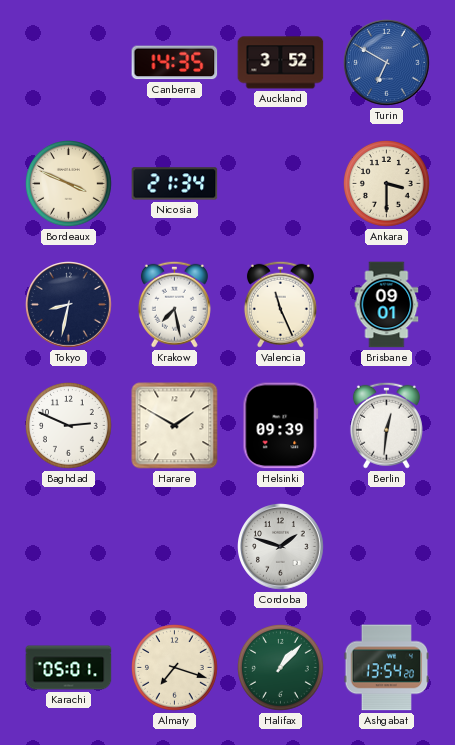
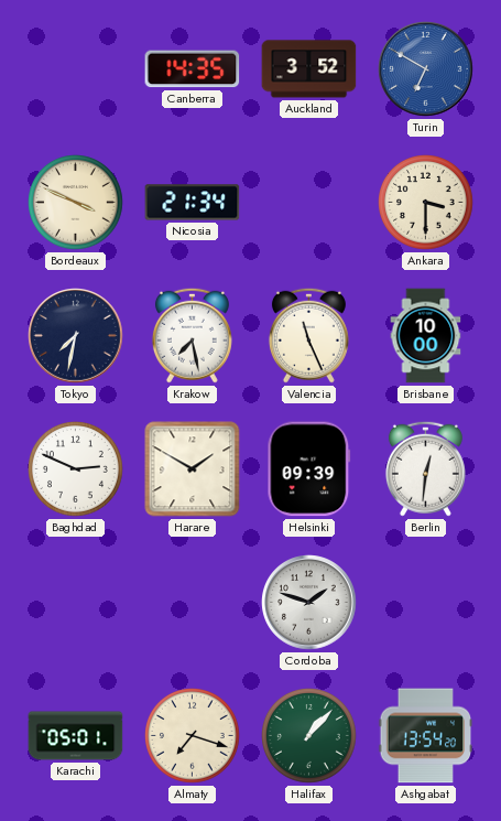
Tokyo: 8:32 -> 7:32
Brisbane: 09:01 -> 10:00
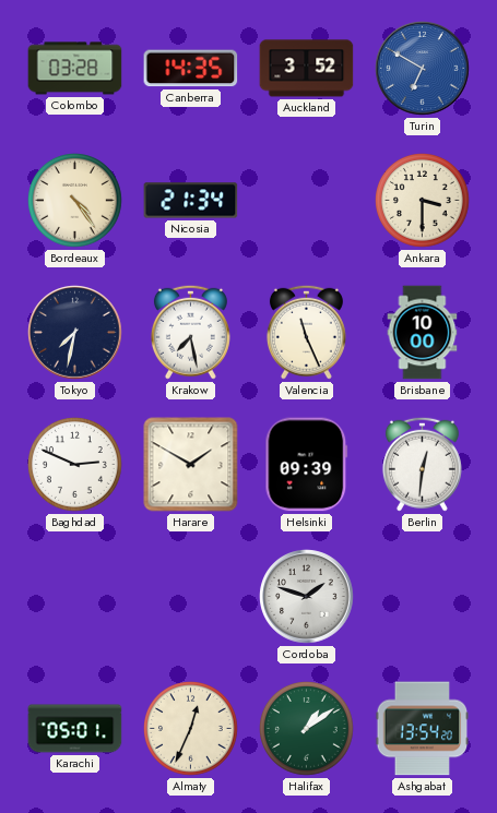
Colombo: none -> 03:28
Bordeaux: 3:49 -> 4:24
Almaty: 7:18 -> 12:34
Halifax: 1:07 -> 1:09
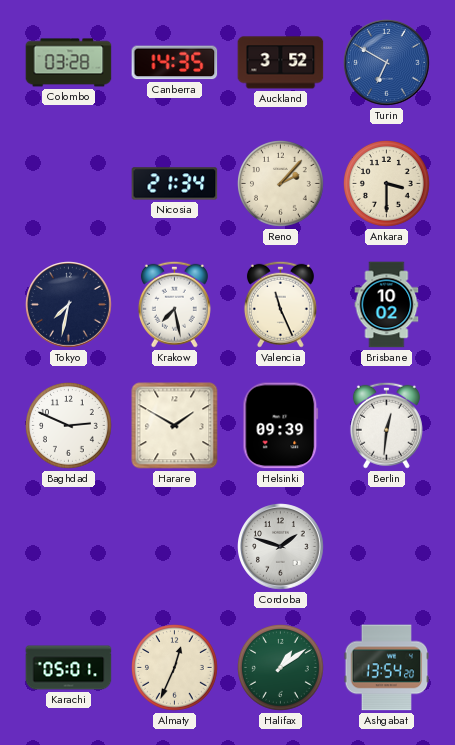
Bordeaux: 4:24 -> none
Reno: none -> 2:07
Brisbane: 10:00 -> 10:02
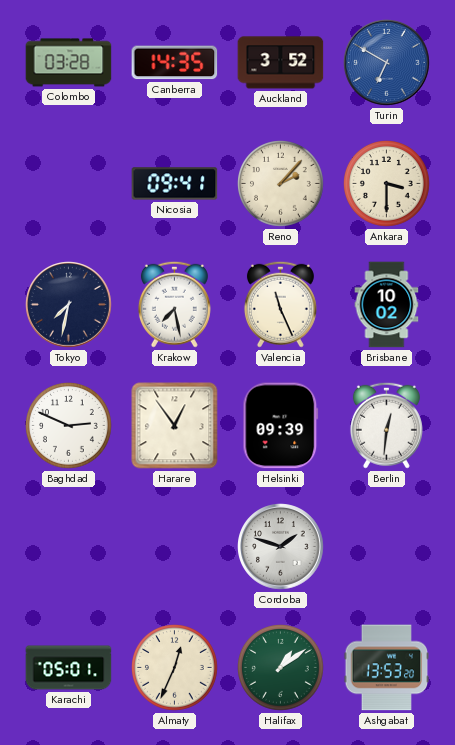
Nicosia: 21:34 -> 09:41
Harare: 1:50 -> 12:54
Ashgabat: 13:54 -> 13:53
